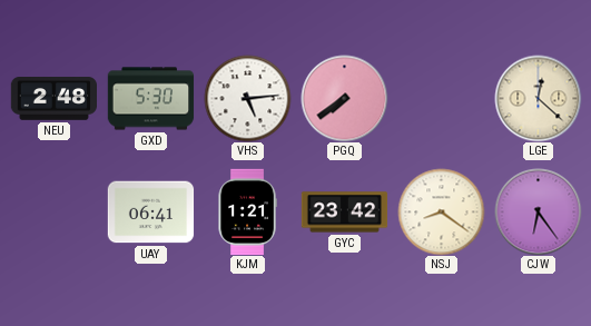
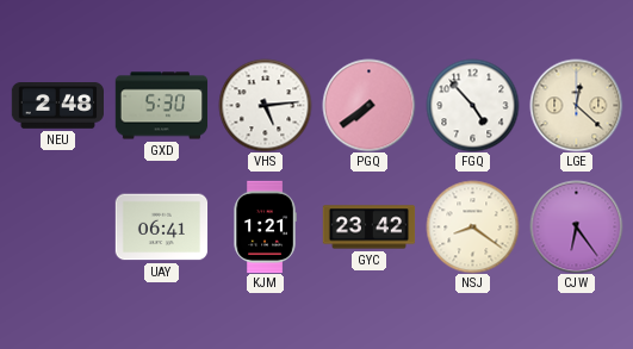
FGQ: none -> 4:53
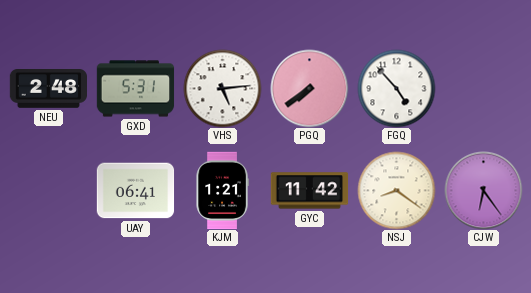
GXD: 5:30 -> 5:31
LGE: 12:22 -> none
GYC: 23:42 -> 11:42
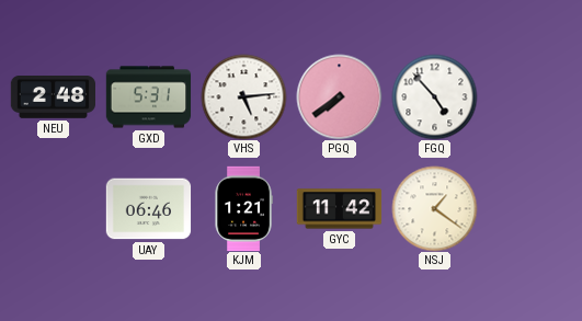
UAY: 06:41 -> 06:46
NSJ: 8:21 -> 1:21
CJW: 6:24 -> none
